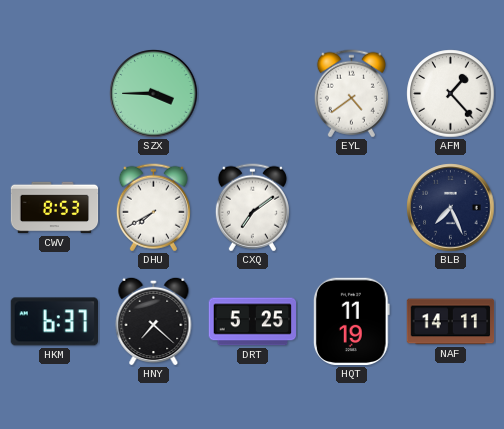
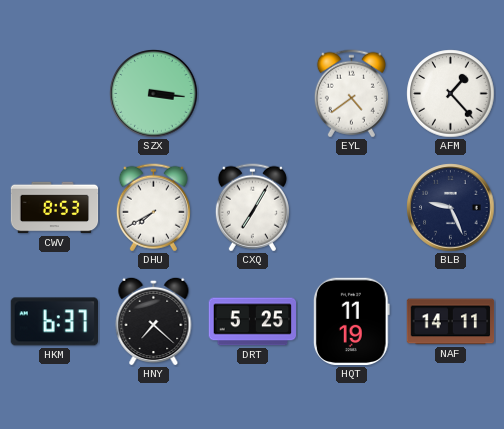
SZX: 3:45 -> 3:16
CXQ: 7:09 -> 7:05
BLB: 7:26 -> 9:26
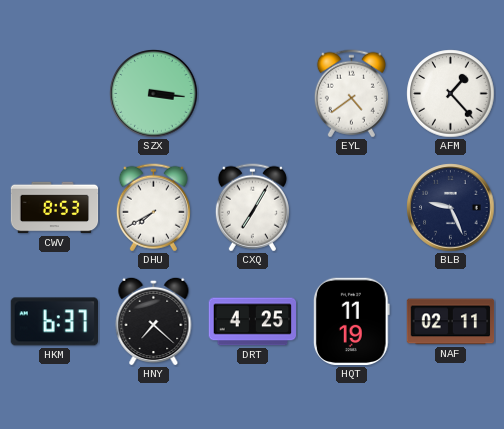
DRT: 5:25 -> 4:25
NAF: 14:11 -> 02:11
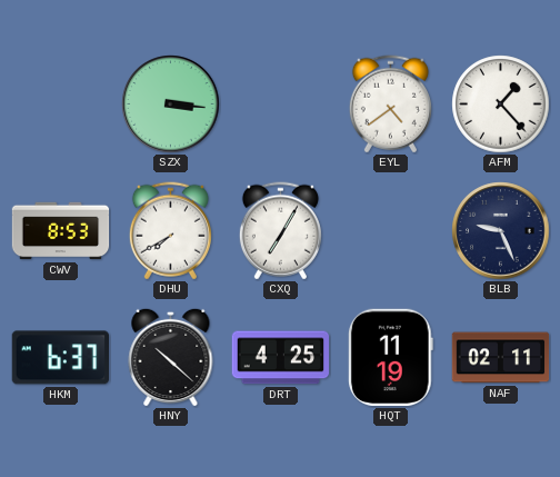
HNY: 7:22 -> 10:22
